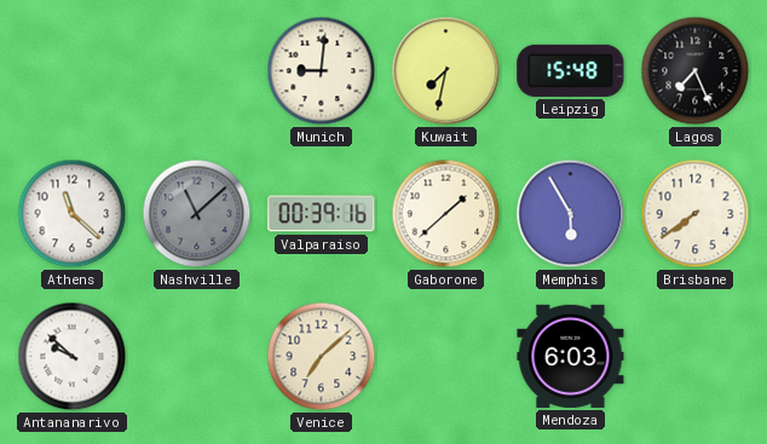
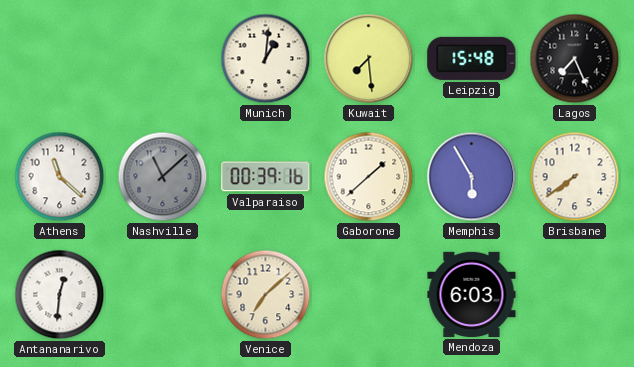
Munich: 9:01 -> 1:01
Kuwait: 7:32 -> 7:29
Antananarivo: 9:52 -> 12:31
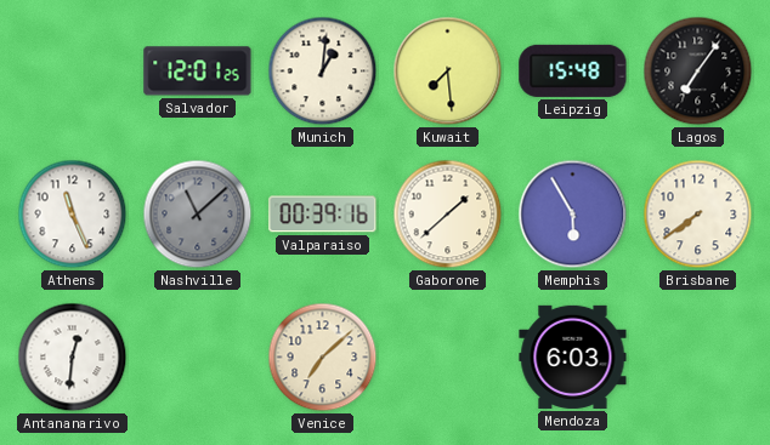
Salvador: none -> 12:01
Lagos: 7:26 -> 7:06
Athens: 11:22 -> 11:26
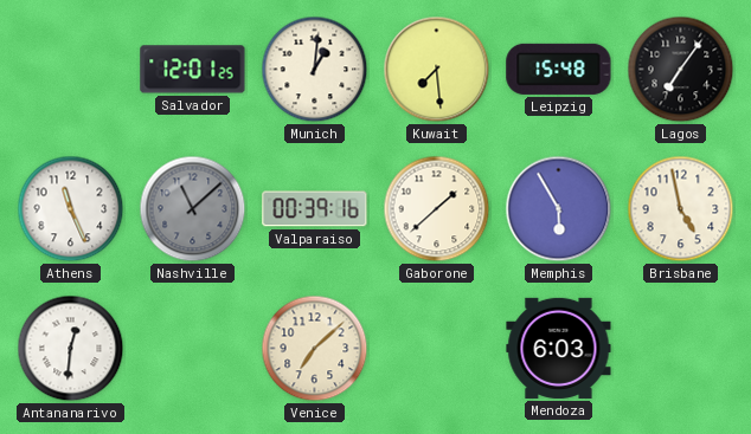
Brisbane: 7:39 -> 4:58
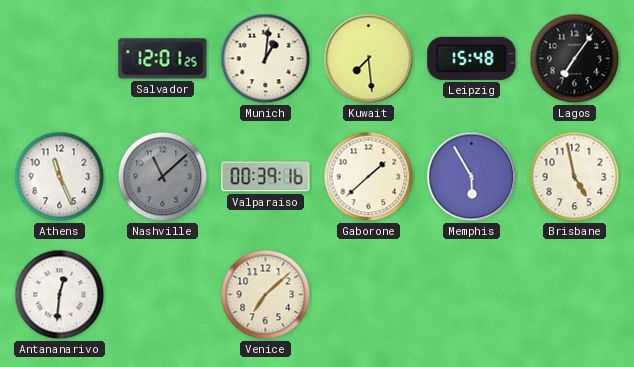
Mendoza: 6:03 -> none
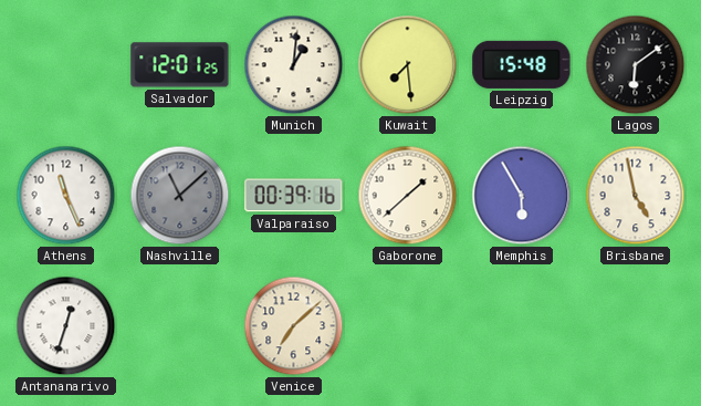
Lagos: 7:06 -> 6:09
Antananarivo: 12:31 -> 12:33
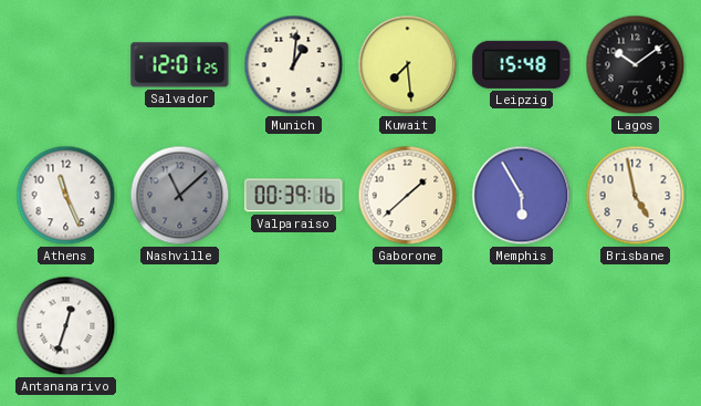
Lagos: 6:09 -> 10:09
Venice: 7:08 -> none
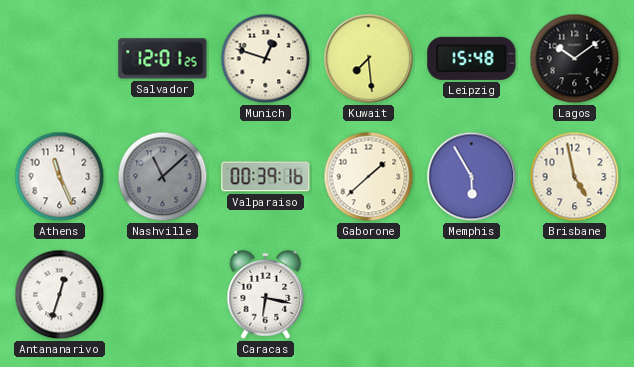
Munich: 1:01 -> 12:48
Caracas: none -> 6:17
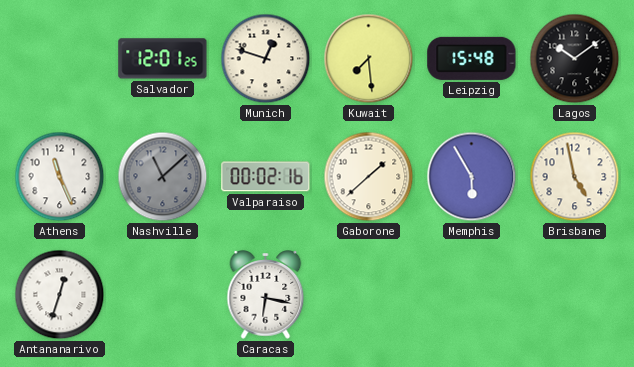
Valparaiso: 00:39 -> 00:02
